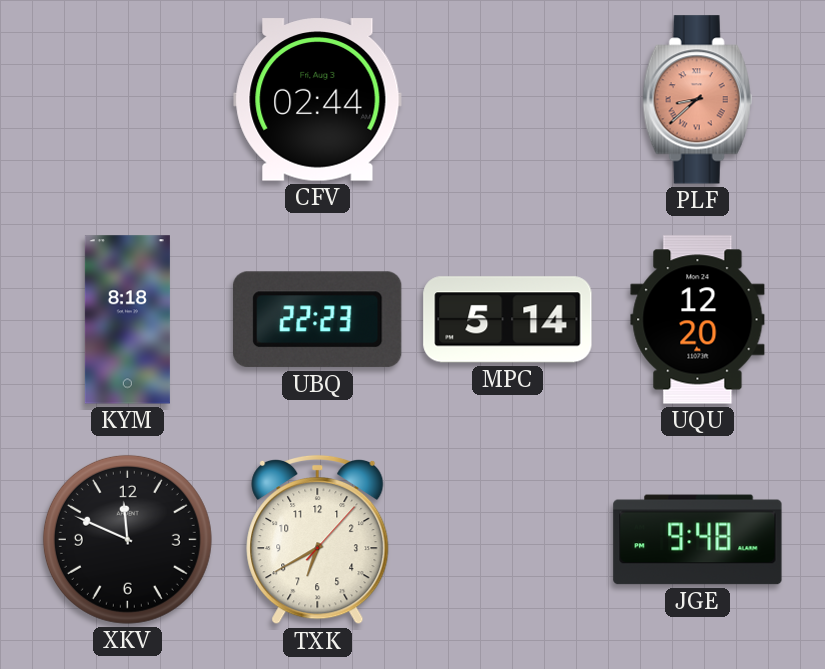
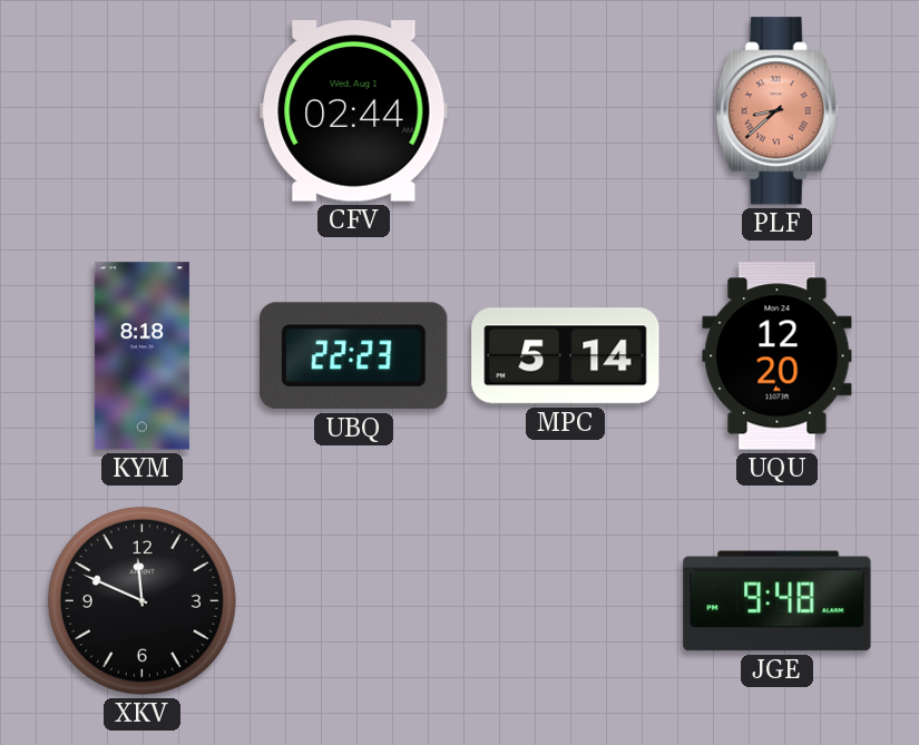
CFV date: Fri, Aug 3 -> Wed, Aug 1
TXK: 6:40 -> none
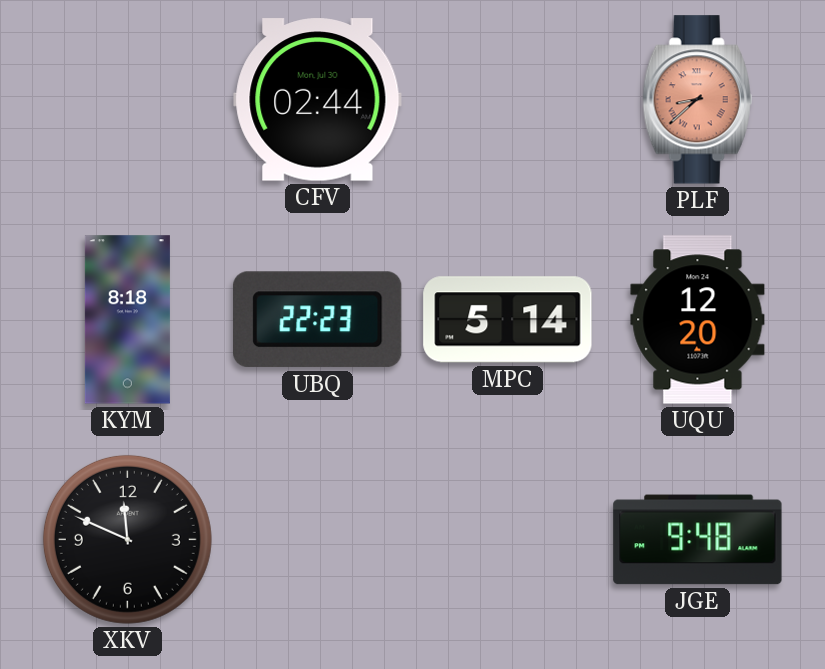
CFV date: Wed, Aug 1 -> Mon, Jul 30
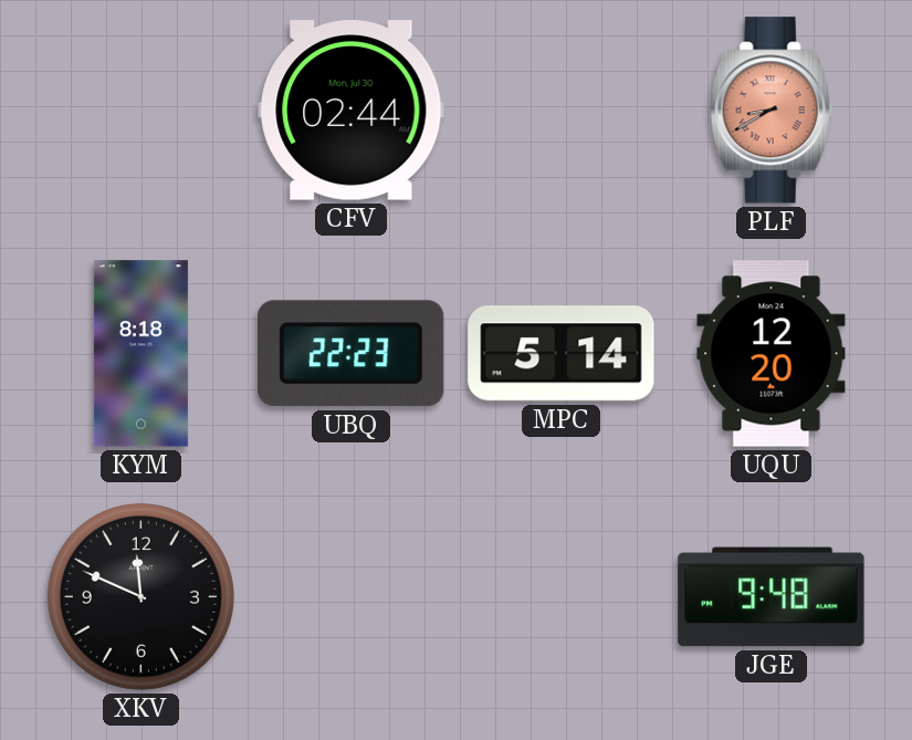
PLF: 8:38 -> 8:40
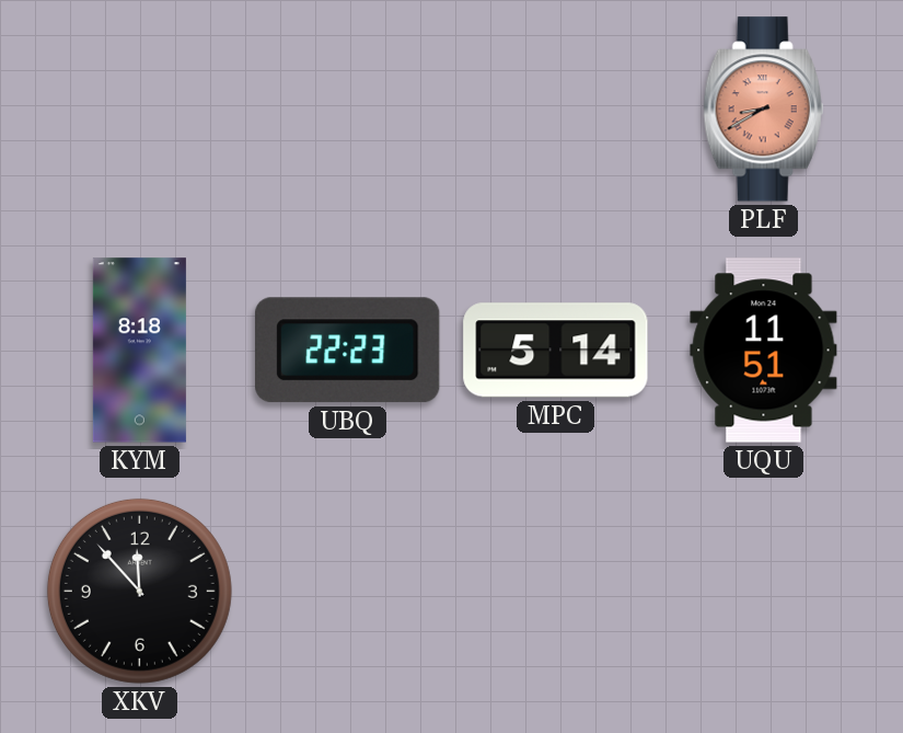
CFV: 02:44 -> none
UQU: 12:20 -> 11:51
XKV: 11:49 -> 11:53
JGE: 9:48 -> none
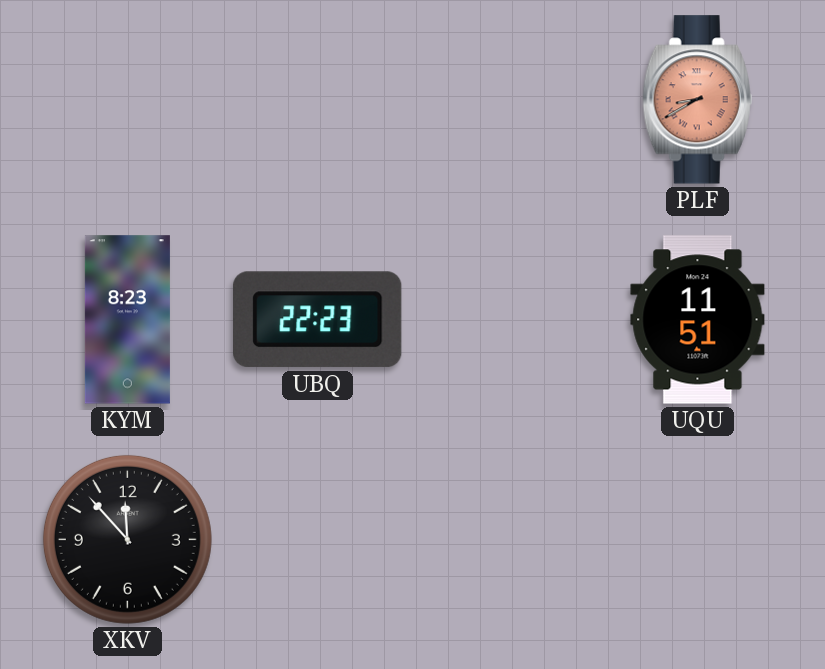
KYM: 8:18 -> 8:23
MPC: 5:14 -> none
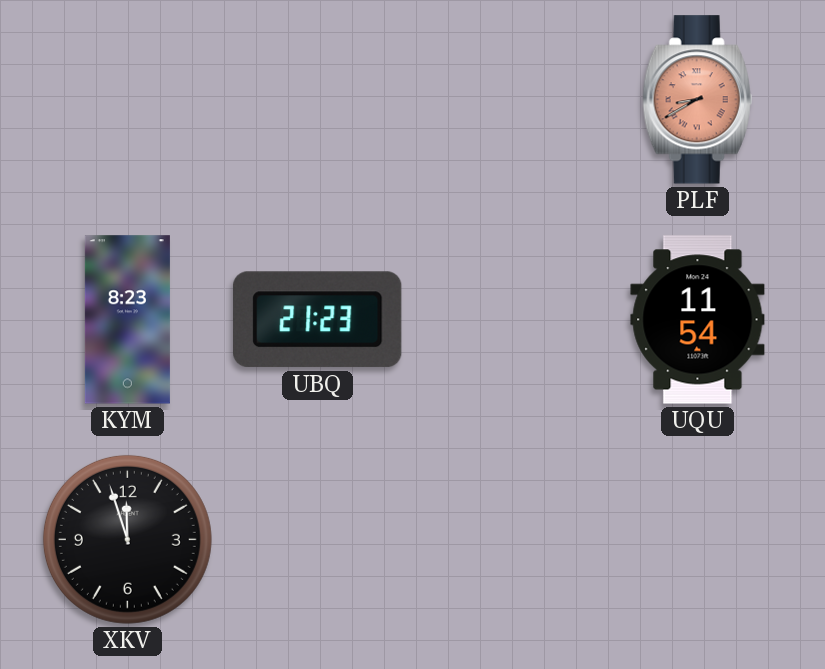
UBQ: 22:23 -> 21:23
UQU: 11:51 -> 11:54
XKV: 11:53 -> 11:57
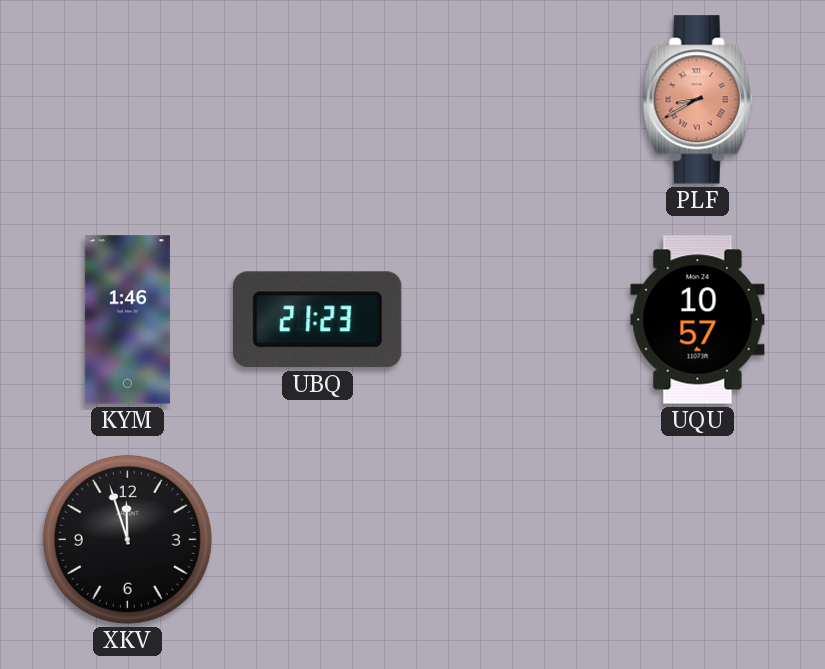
KYM: 8:23 -> 1:46
UQU: 11:54 -> 10:57
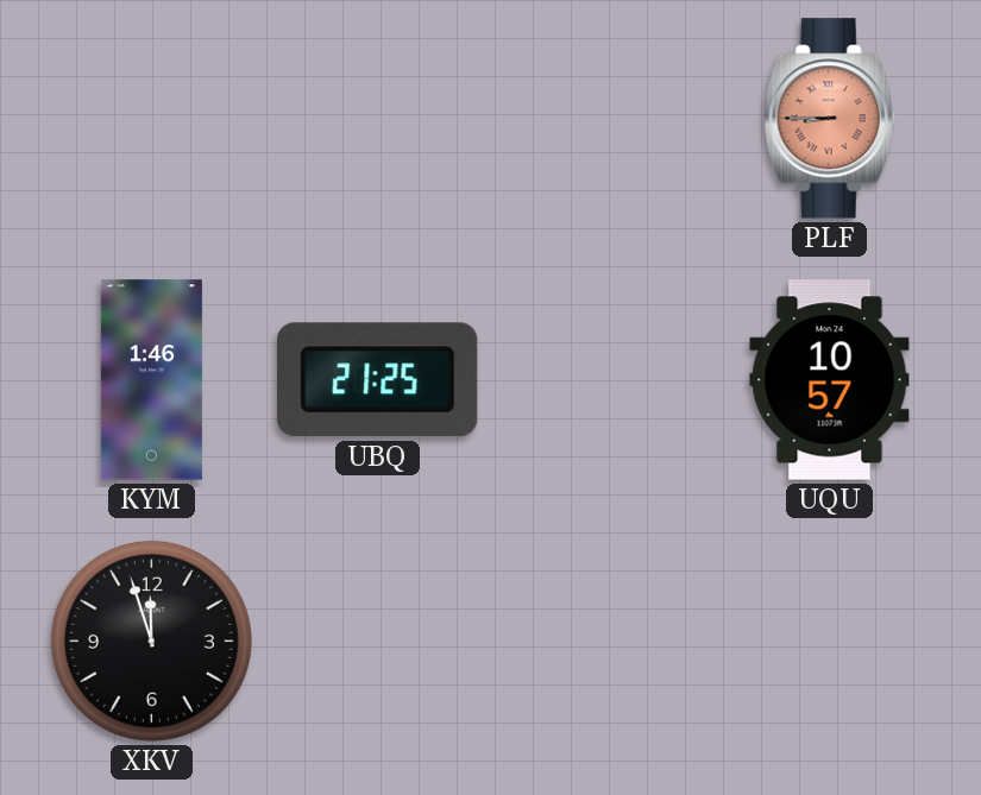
PLF: 8:40 -> 8:45
UBQ: 21:23 -> 21:25
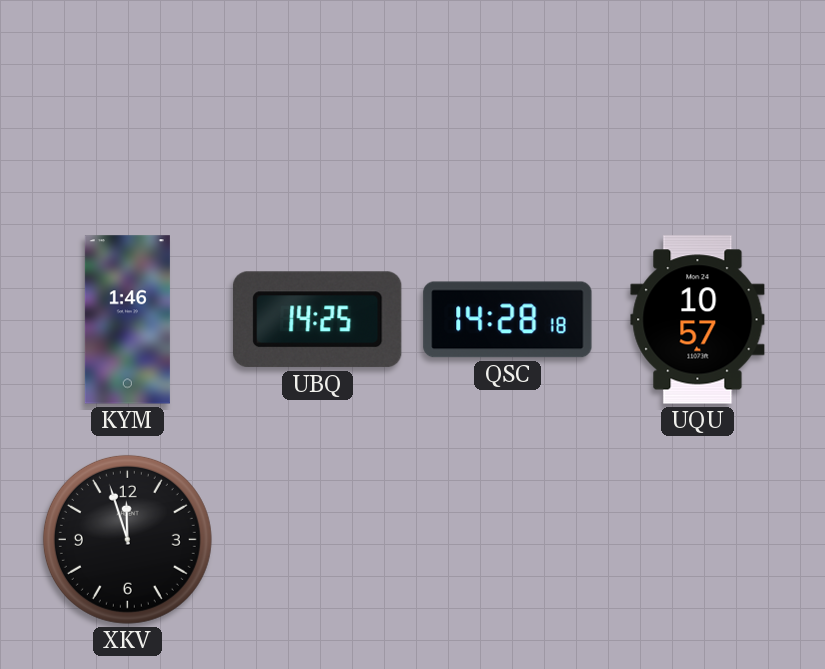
PLF: 8:45 -> none
UBQ: 21:25 -> 14:25
QSC: none -> 14:28
